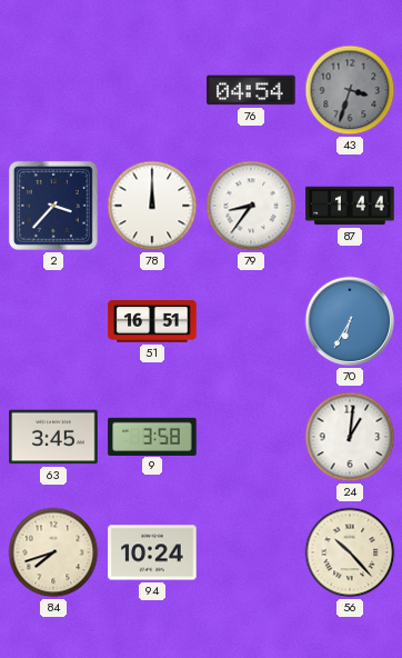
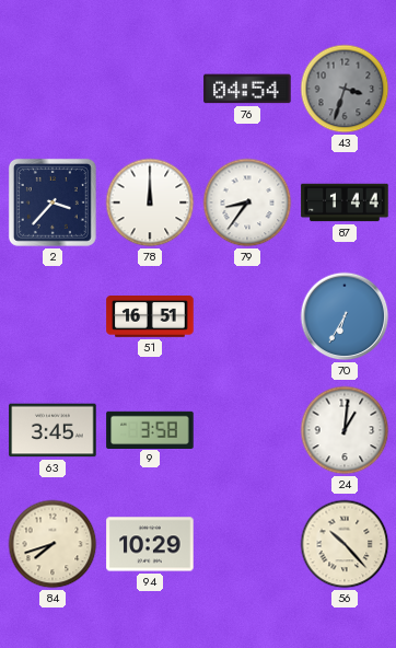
94: 10:24 -> 10:29
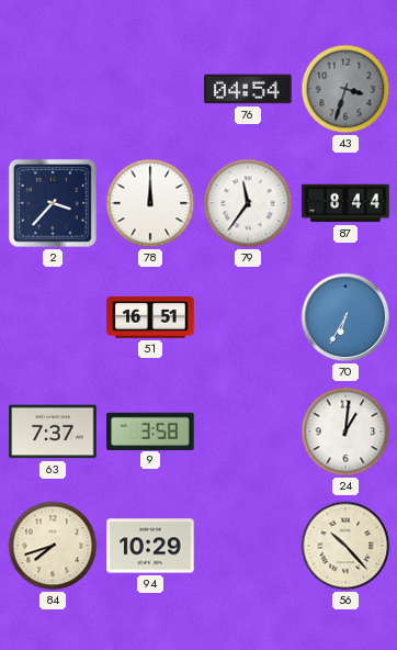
79: 8:36 -> 11:36
87: 1:44 -> 8:44
63: 3:45 -> 7:37
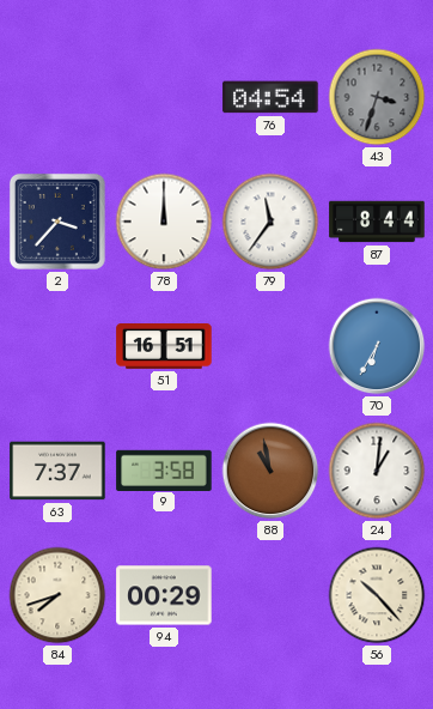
88: none -> 10:58
94: 10:29 -> 00:29
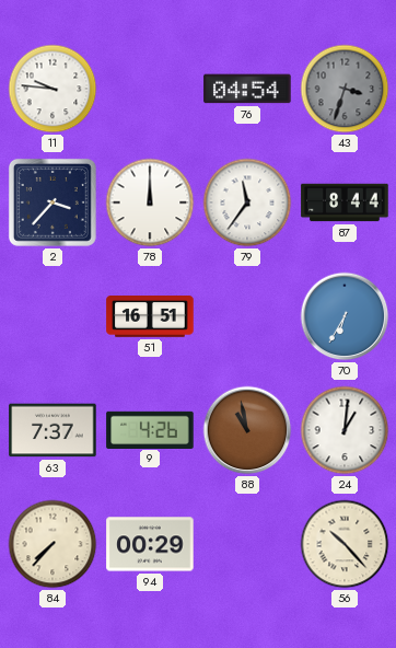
11: none -> 9:46
9: 3:58 -> 4:26
84: 7:42 -> 7:37
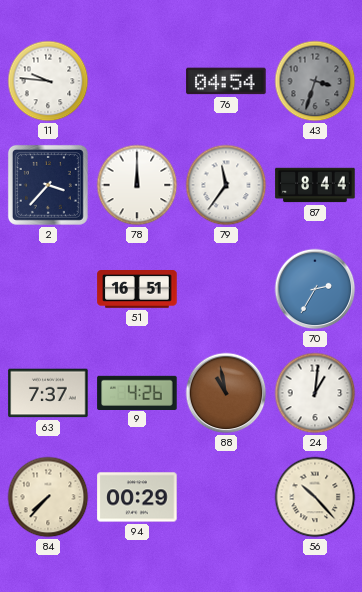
70: 6:35 -> 2:35
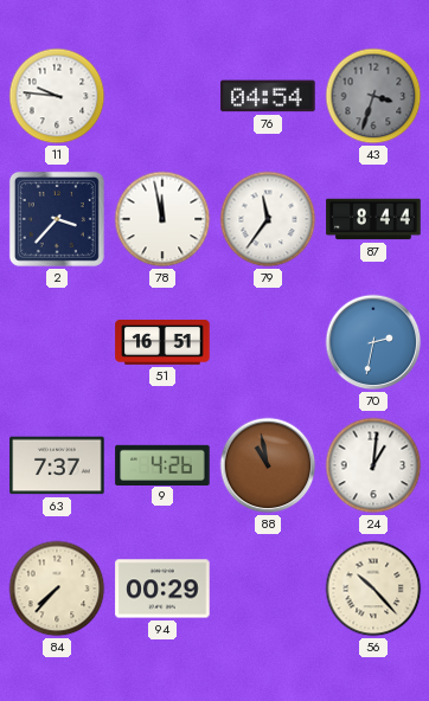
78: 12:00 -> 11:58
70: 2:35 -> 2:32
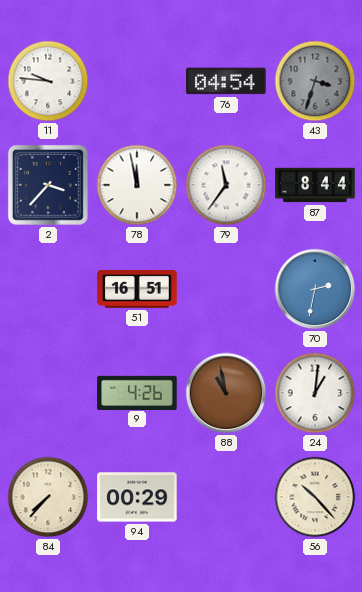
63: 7:37 -> none
